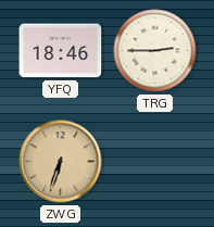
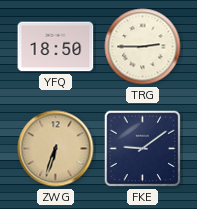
YFQ: 18:46 -> 18:50
FKE: none -> 9:09
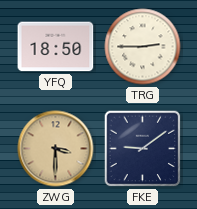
ZWG: 6:33 -> 3:30
